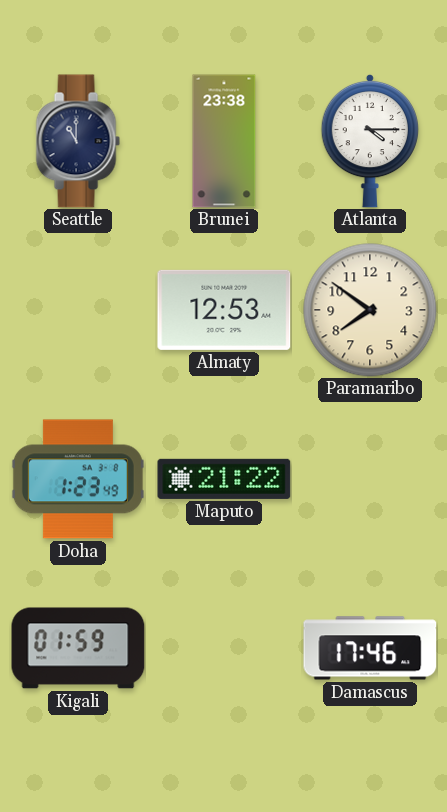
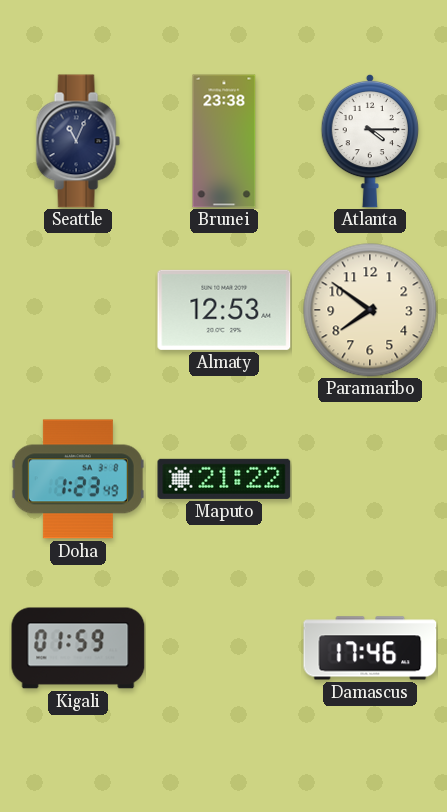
Seattle: 11:00 -> 11:04
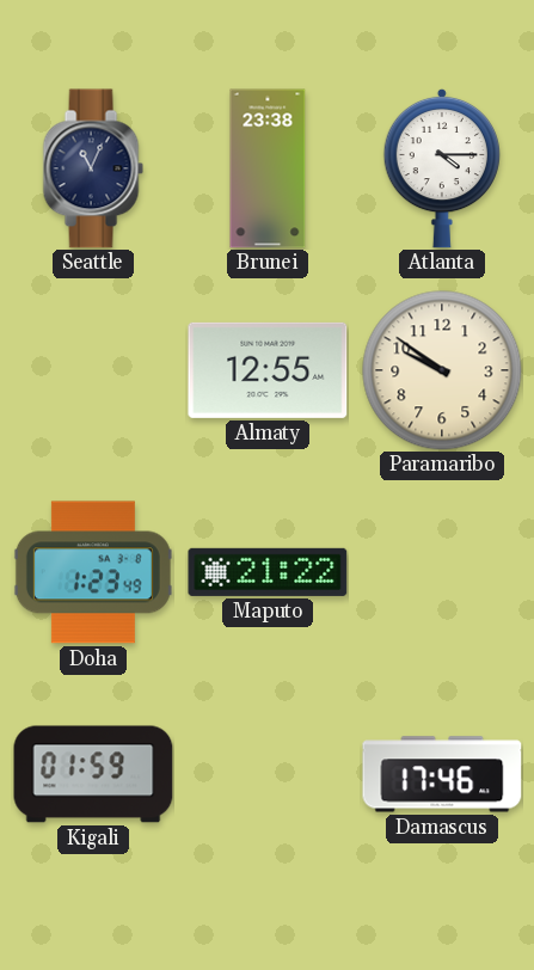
Almaty: 12:53 -> 12:55
Paramaribo: 7:51 -> 9:51
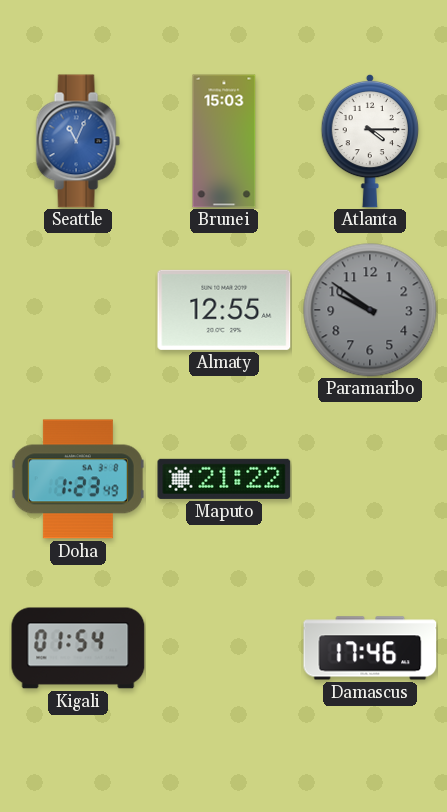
Seattle dial: navy -> blue
Brunei: 23:38 -> 15:03
Paramaribo dial: cream -> grey
Kigali: 01:59 -> 01:54
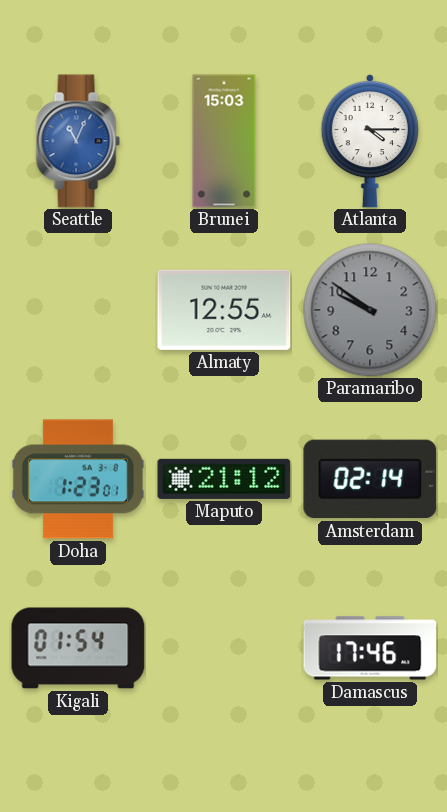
Doha: 1:23:49 -> 1:23:01
Maputo: 21:22 -> 21:12
Amsterdam: none -> 02:14
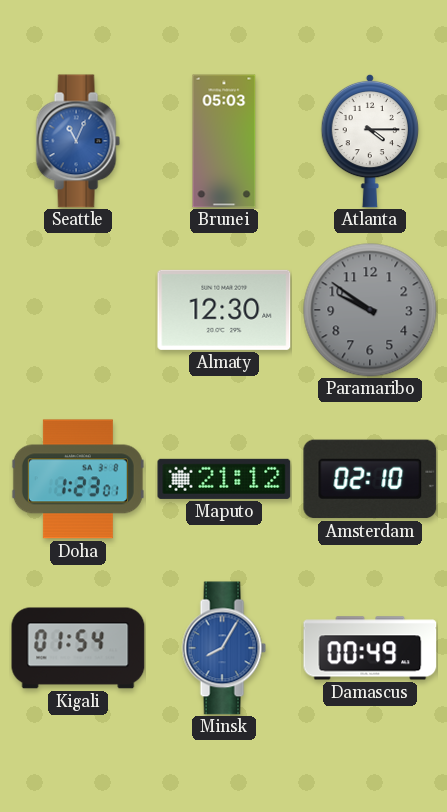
Brunei: 15:03 -> 05:03
Almaty: 12:55 -> 12:30
Amsterdam: 02:14 -> 02:10
Minsk: none -> 8:05
Damascus: 17:46 -> 00:49
